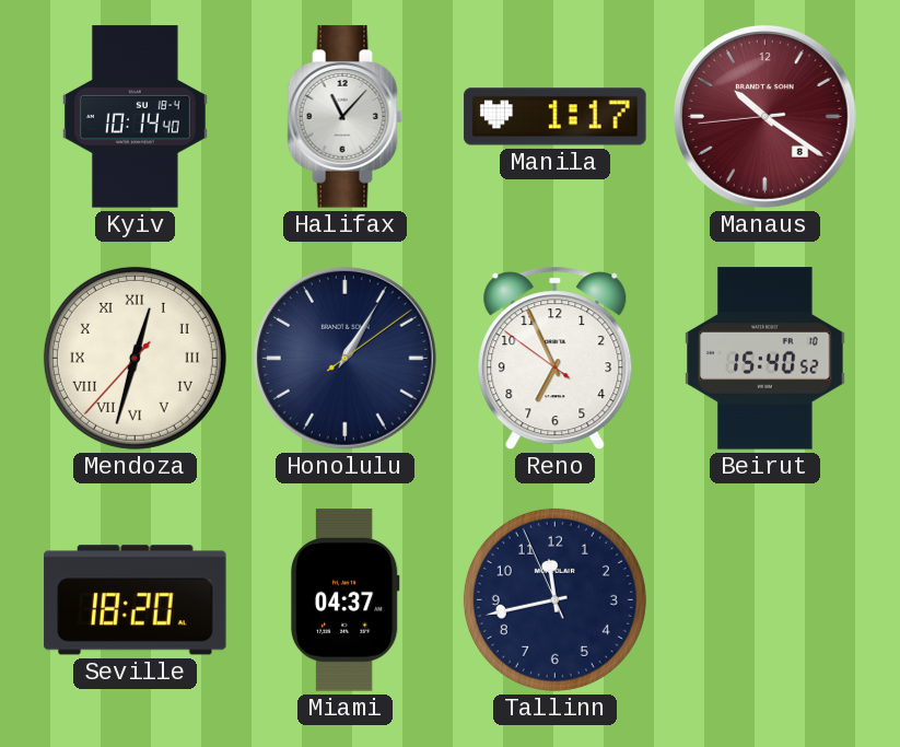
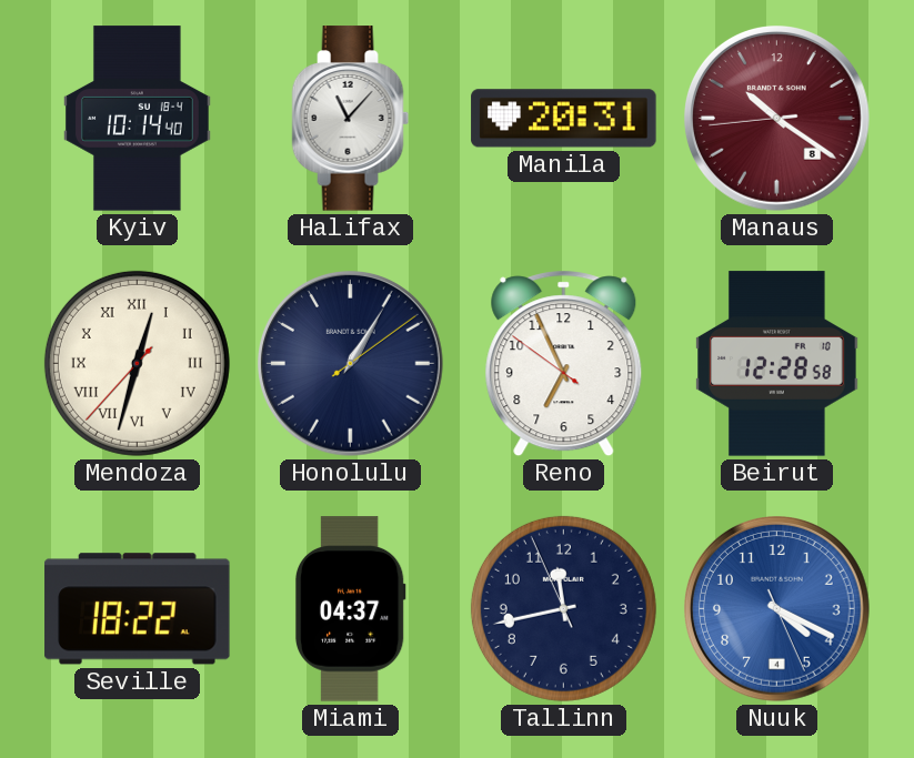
Manila: 1:17 -> 20:31
Beirut: 15:40 -> 12:28
Seville: 18:20 -> 18:22
Nuuk: none -> 4:19
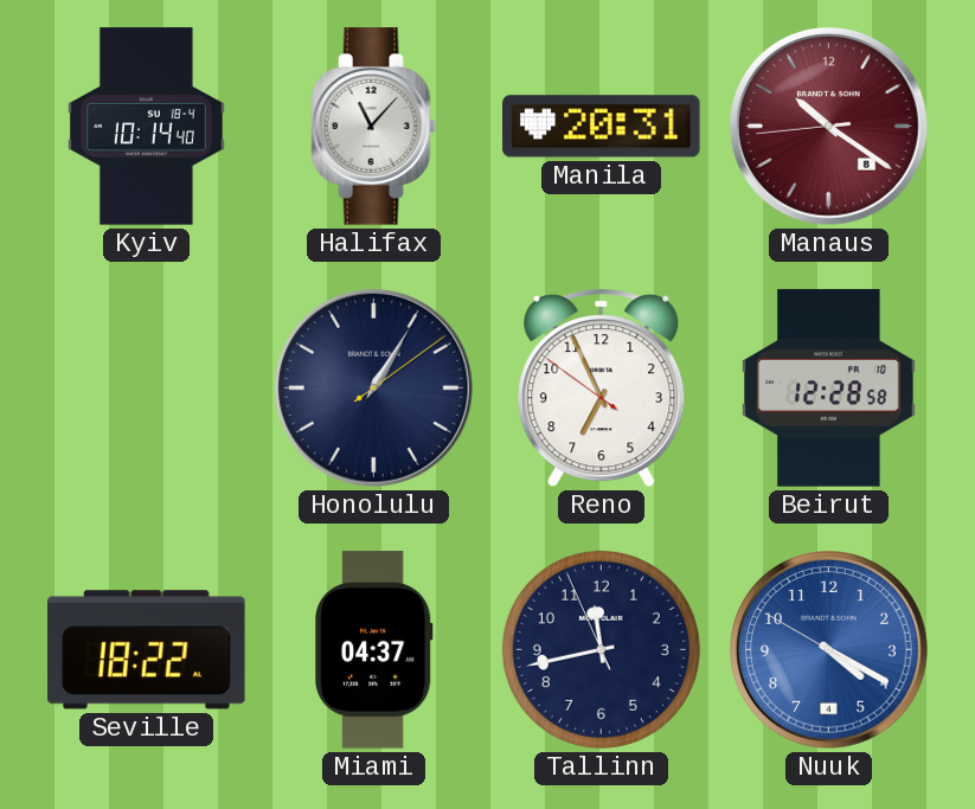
Mendoza: 12:32 -> none
Nuuk: 4:19:26 -> 4:19:50
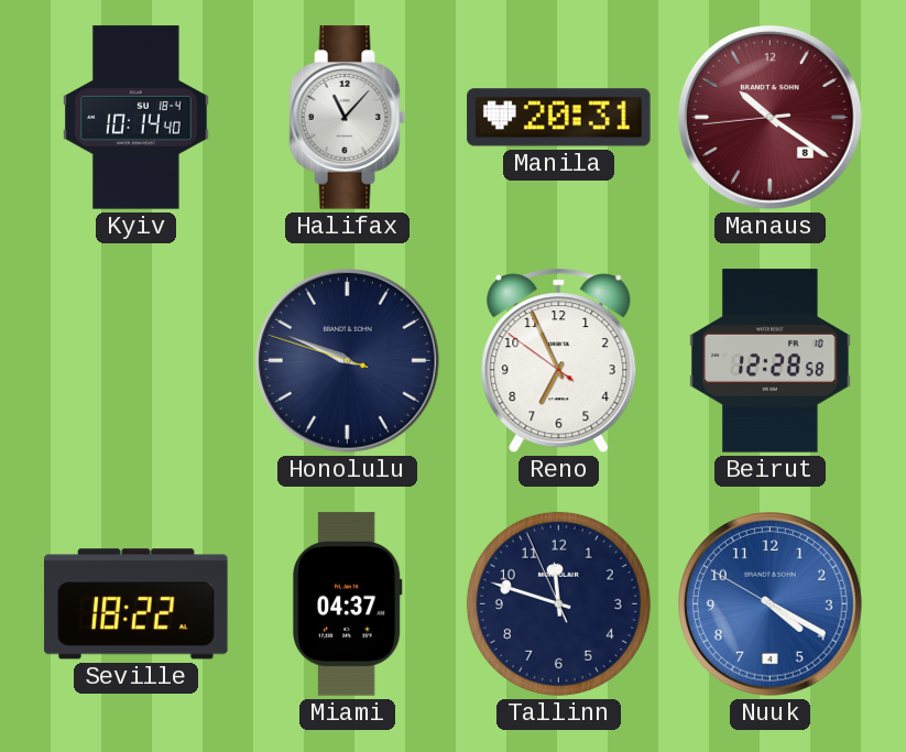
Honolulu: 1:05 -> 9:48
Tallinn: 11:42 -> 11:47
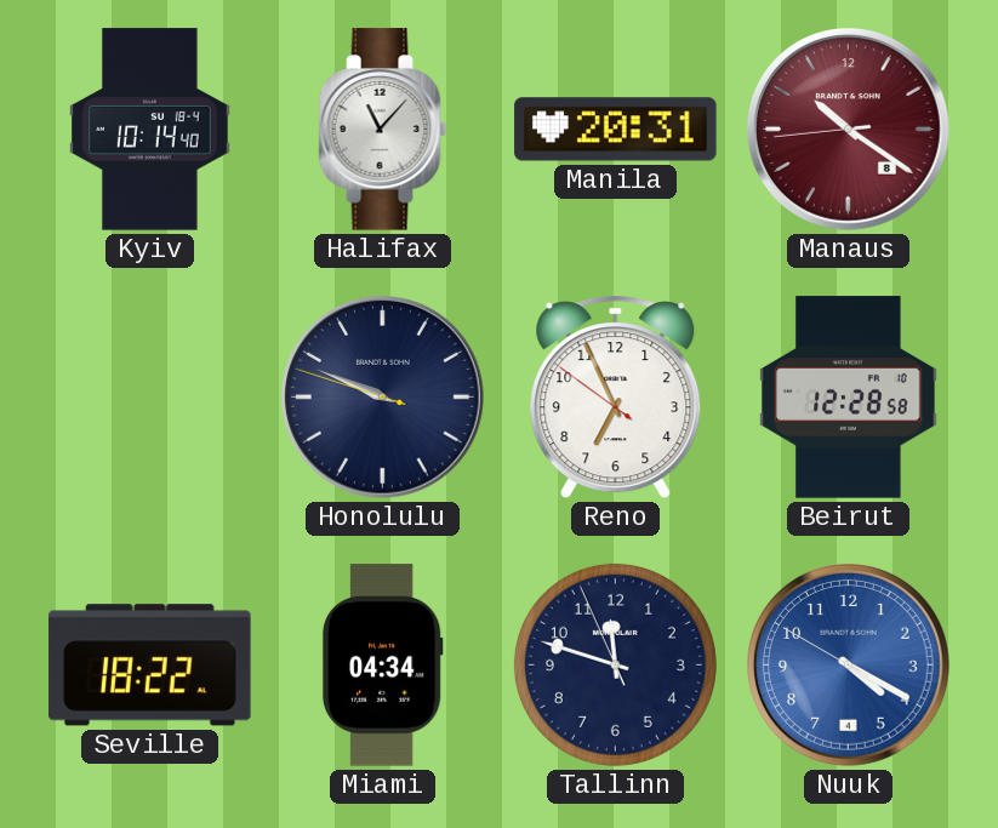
Miami: 04:37 -> 04:34
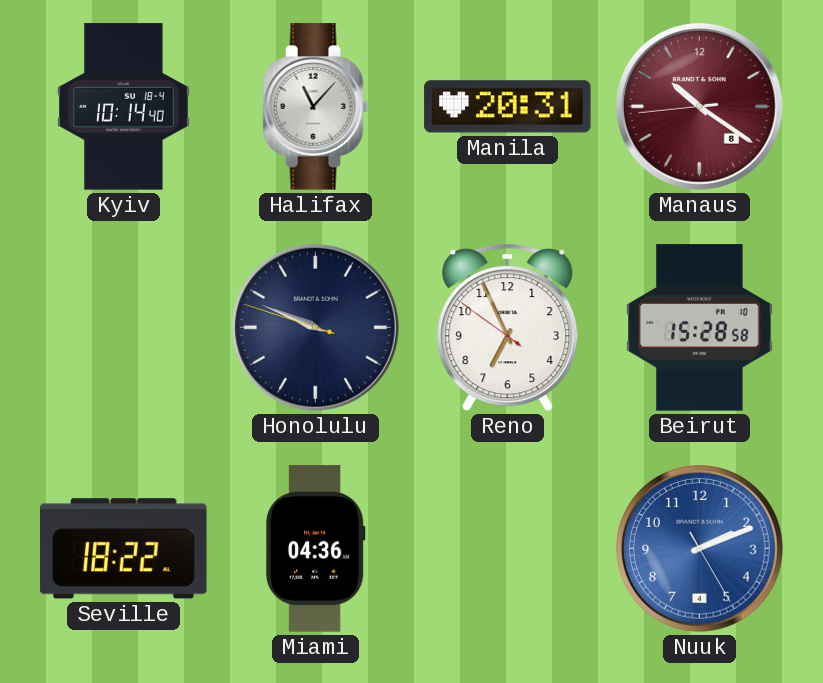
Beirut: 12:28 -> 15:28
Miami: 04:34 -> 04:36
Tallinn: 11:47 -> none
Nuuk: 4:19 -> 2:11
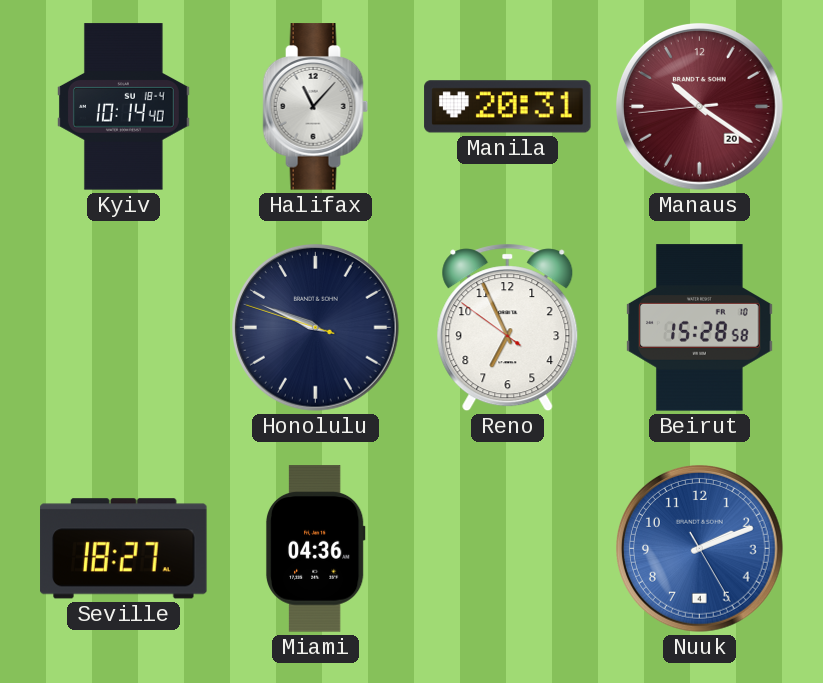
Manaus date: 8 -> 20
Seville: 18:22 -> 18:27
